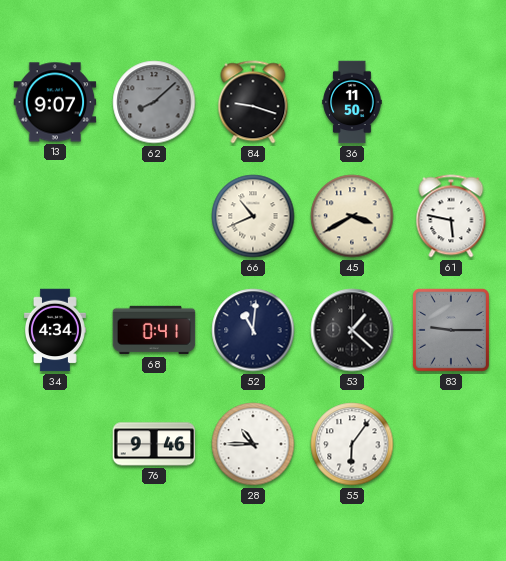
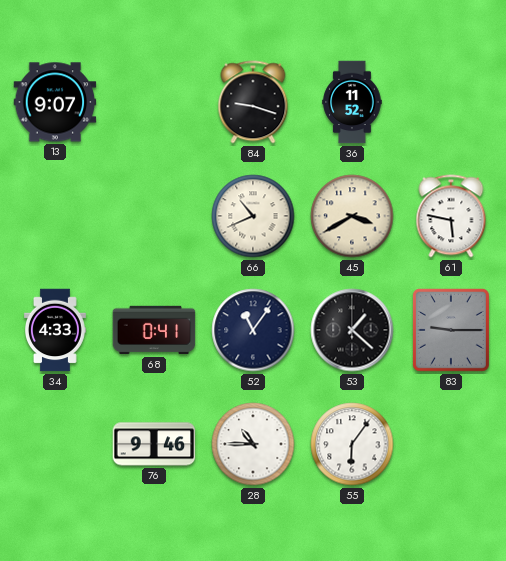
62: 8:08 -> none
36: 11:50 -> 11:52
34: 4:34 -> 4:33
52: 11:01 -> 11:06
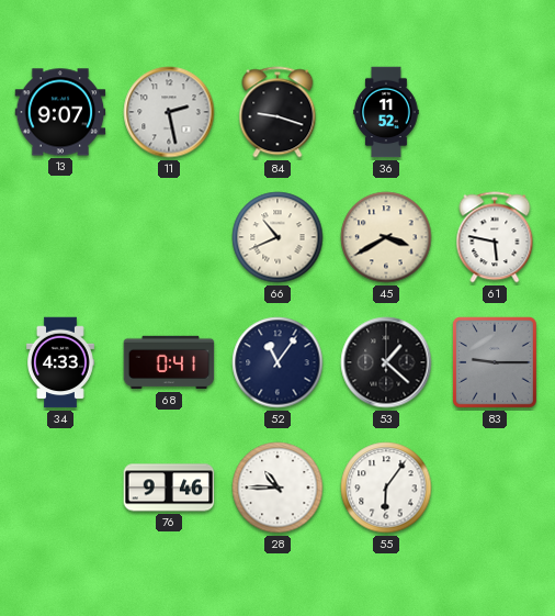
11: none -> 2:28
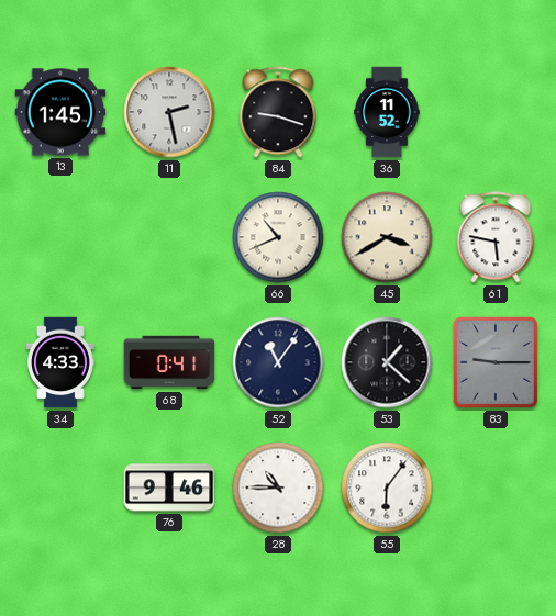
13: 9:07 -> 1:45
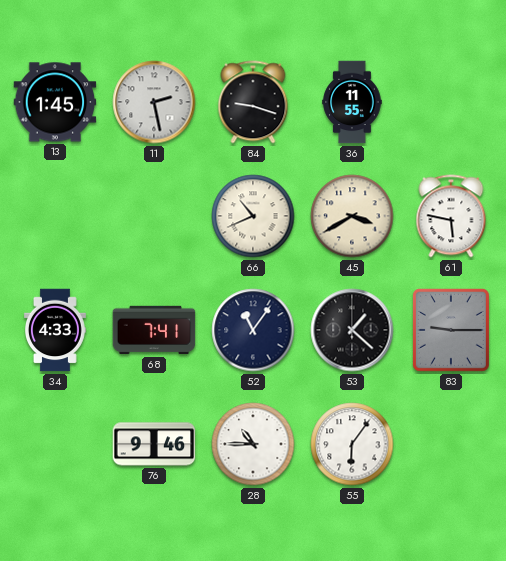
36: 11:52 -> 11:55
68: 0:41 -> 7:41
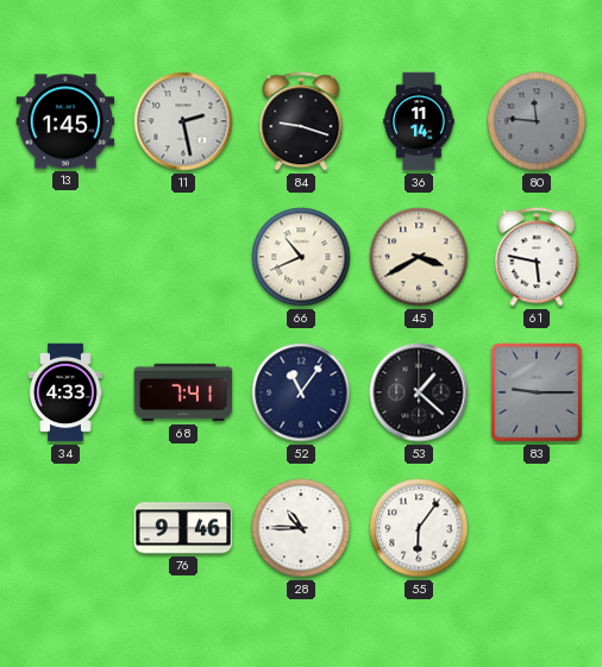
36: 11:55 -> 11:14
80: none -> 11:46
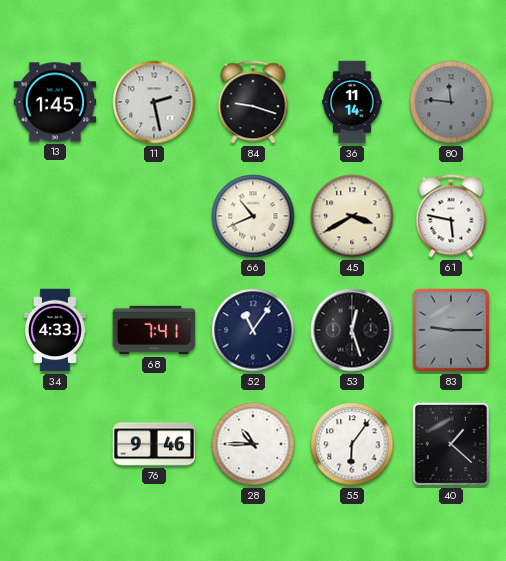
53: 1:22 -> 12:27
40: none -> 1:22
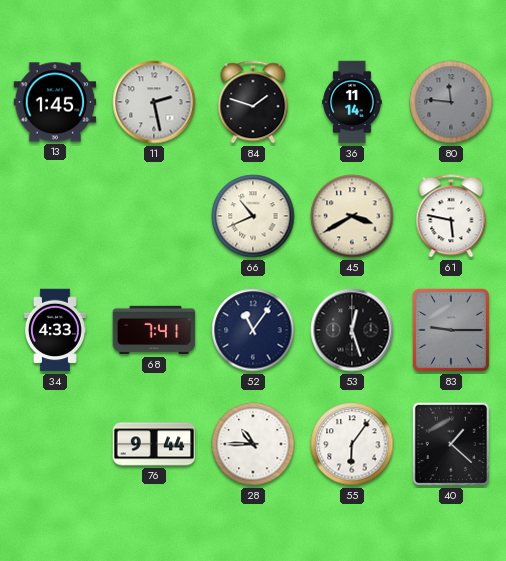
84: 9:18 -> 1:48
76: 9:46 -> 9:44
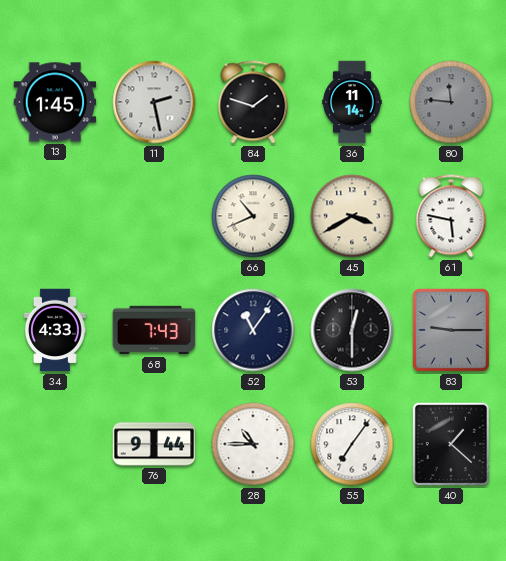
68: 7:41 -> 7:43
53: 12:27 -> 12:30
55: 6:06 -> 7:06
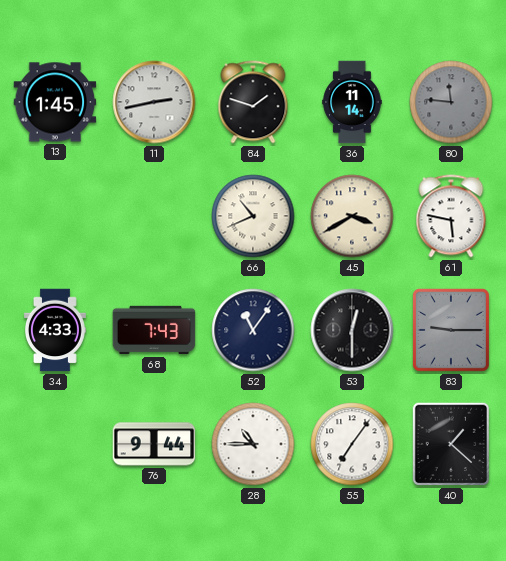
11: 2:28 -> 2:43
